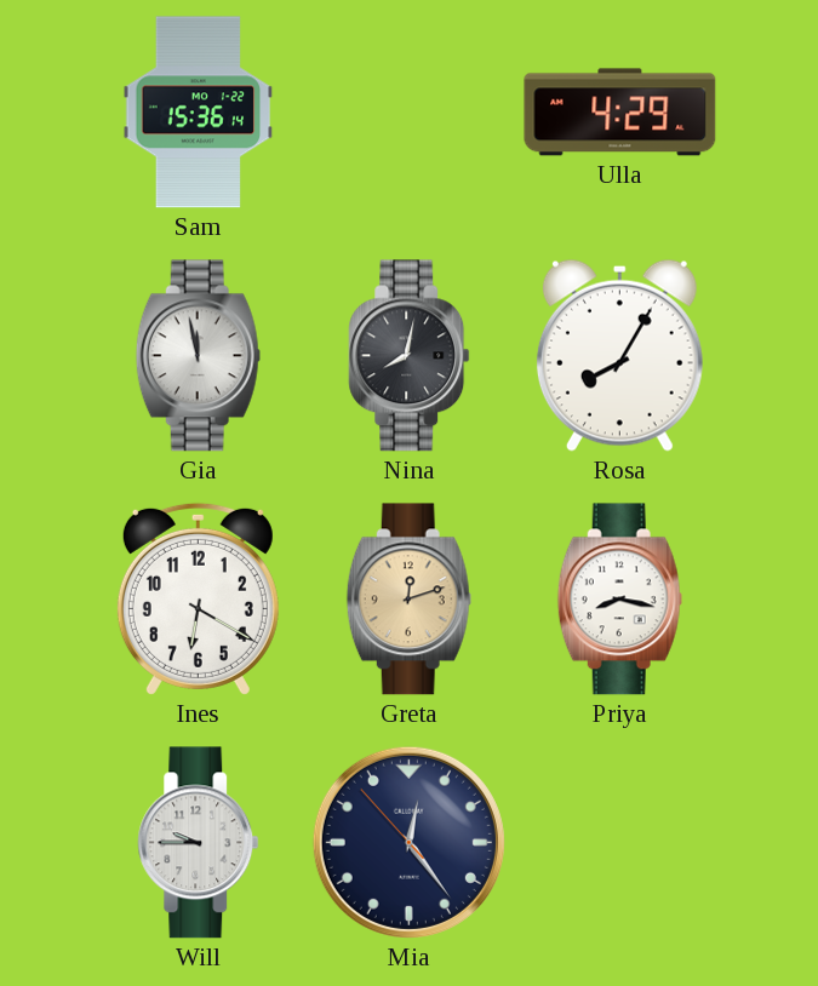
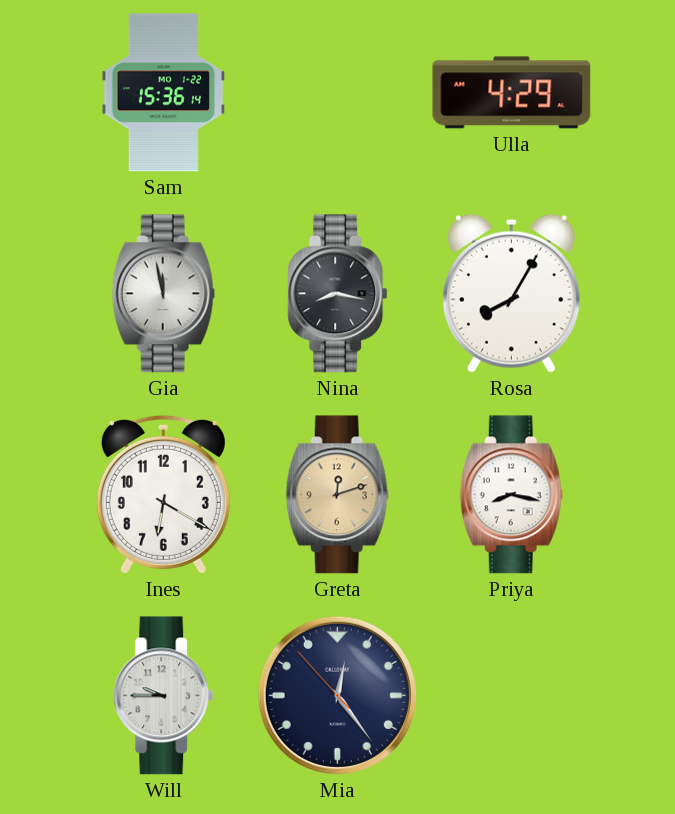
Nina: 8:02 -> 8:17
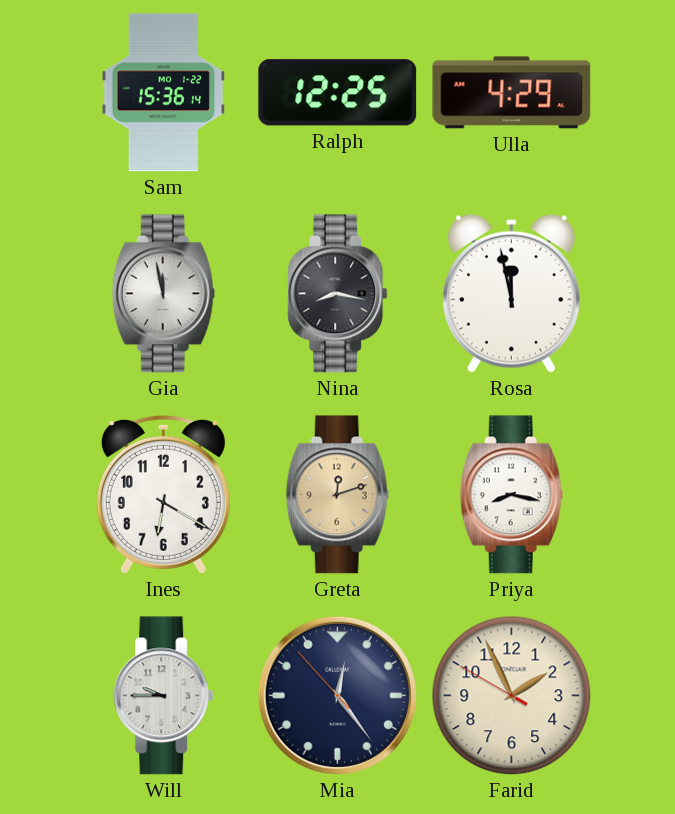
Ralph: none -> 12:25
Rosa: 8:05 -> 11:58
Farid: none -> 1:55
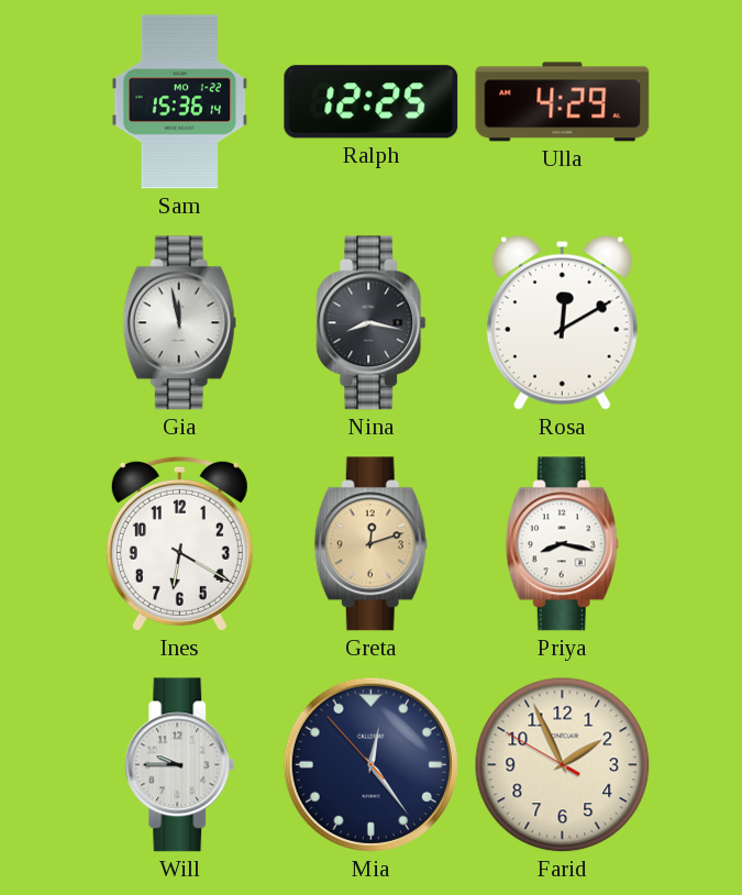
Rosa: 11:58 -> 12:10
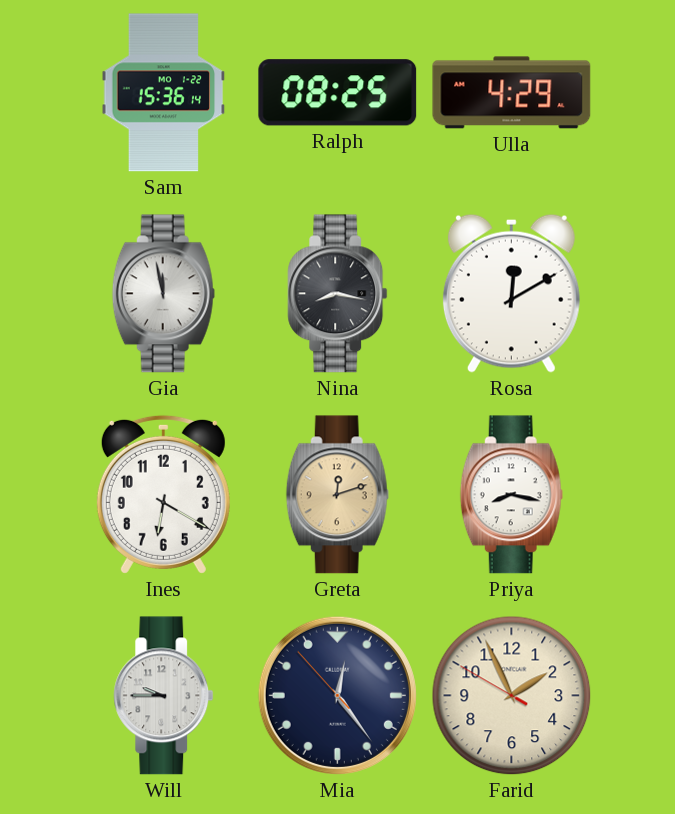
Ralph: 12:25 -> 08:25
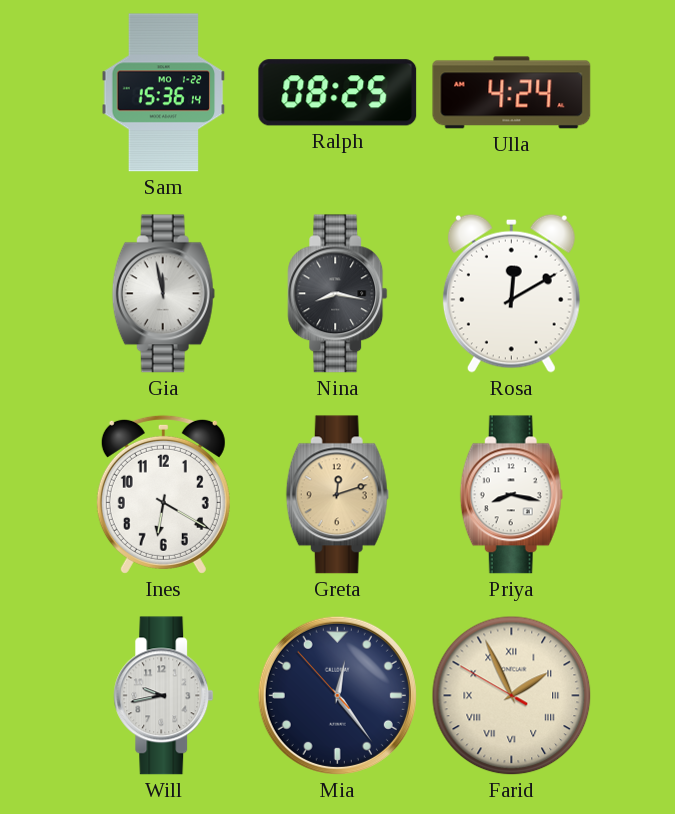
Ulla: 4:29 -> 4:24
Will: 9:45 -> 9:43
Farid numerals: Arabic -> Roman
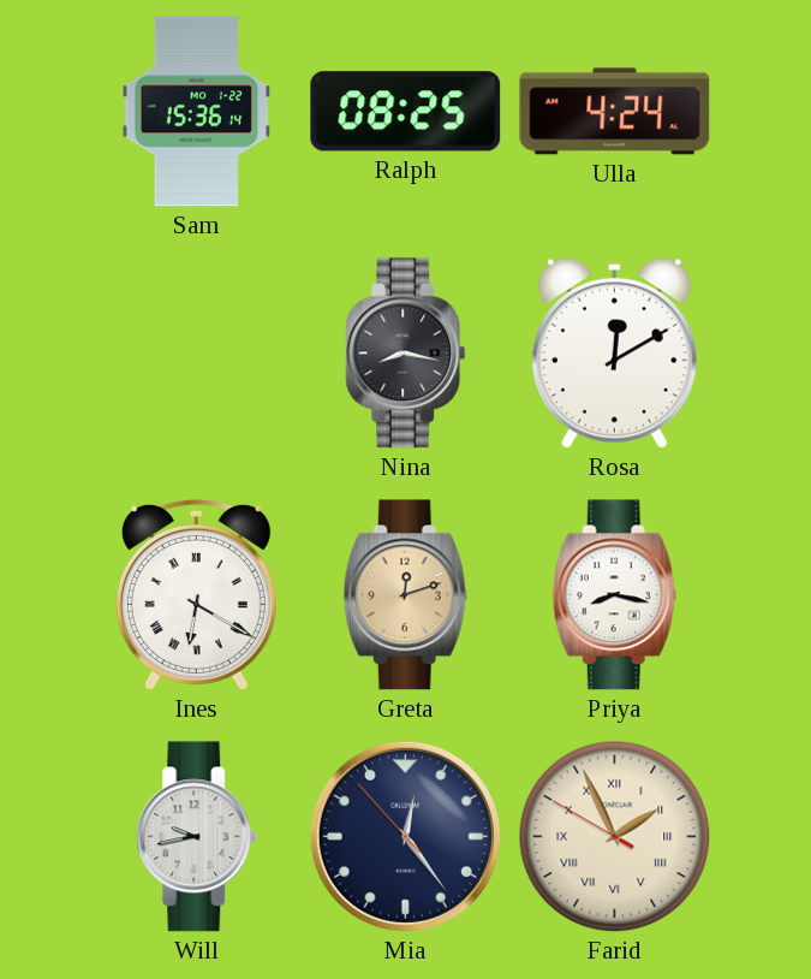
Gia: 11:58 -> none
Ines numerals: Arabic -> Roman
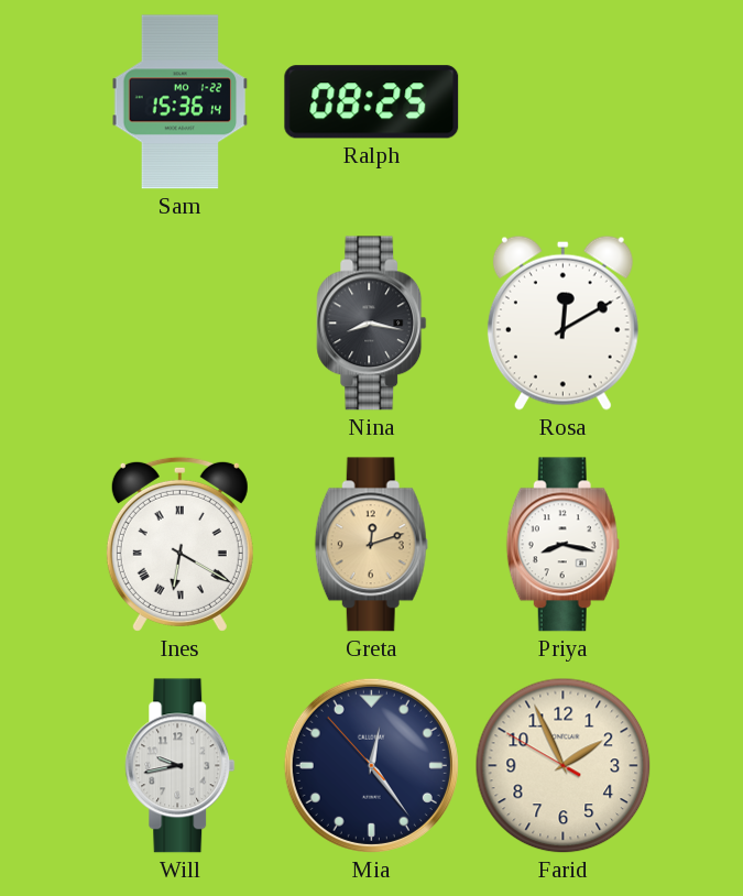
Ulla: 4:24 -> none
Farid numerals: Roman -> Arabic
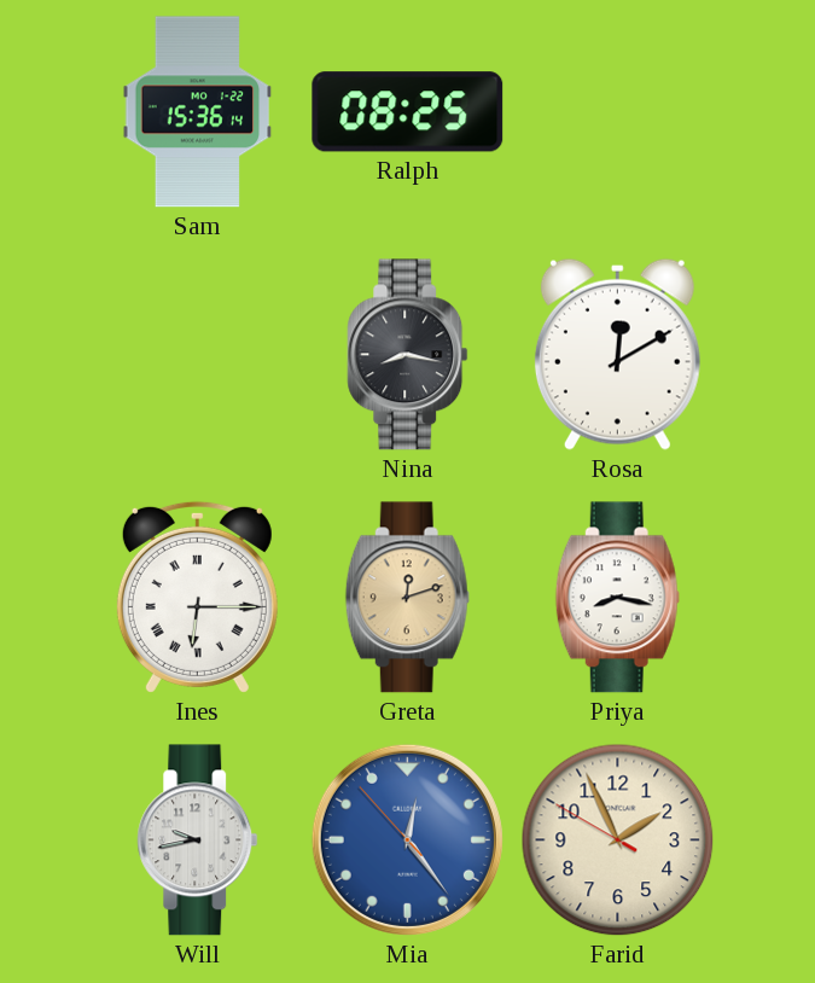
Ines: 6:20 -> 6:15
Mia dial: navy -> blue
